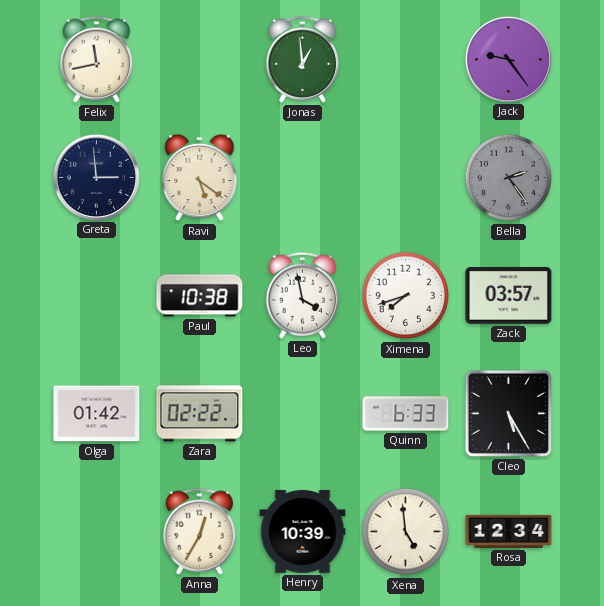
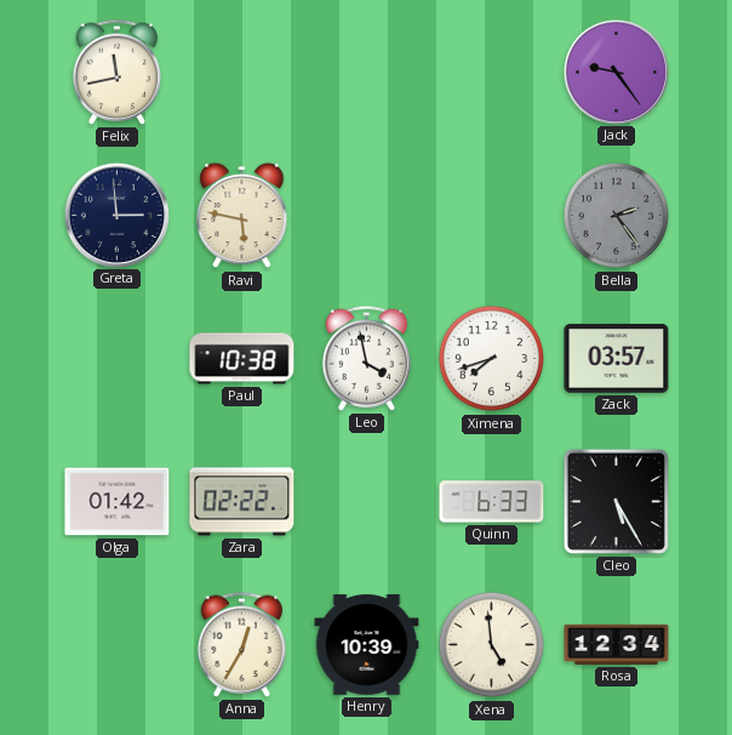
Jonas: 12:59 -> none
Ravi: 5:21 -> 5:47
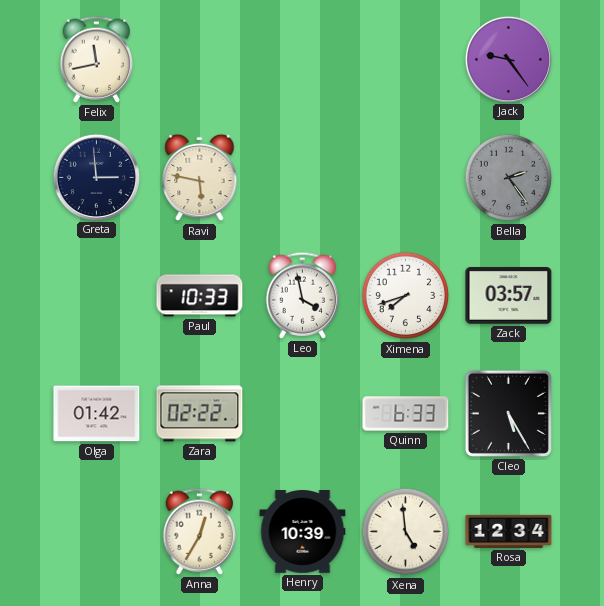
Paul: 10:38 -> 10:33
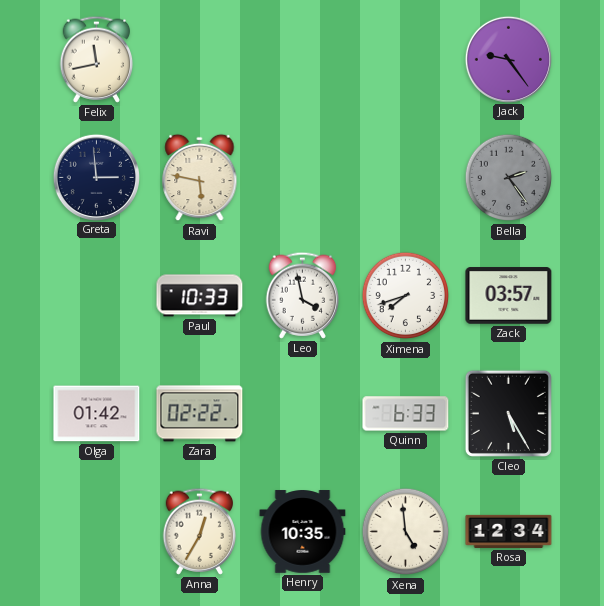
Henry: 10:39 -> 10:35
